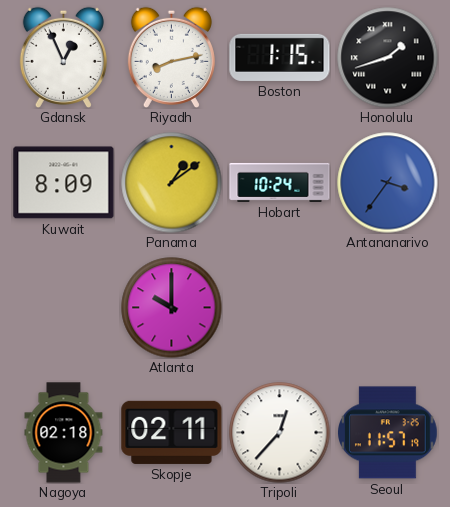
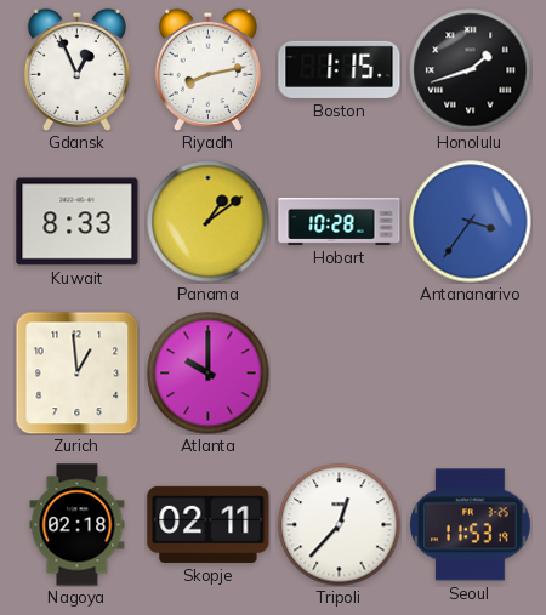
Kuwait: 8:09 -> 8:33
Hobart: 10:24 -> 10:28
Zurich: none -> 12:59
Seoul: 11:57 -> 11:53
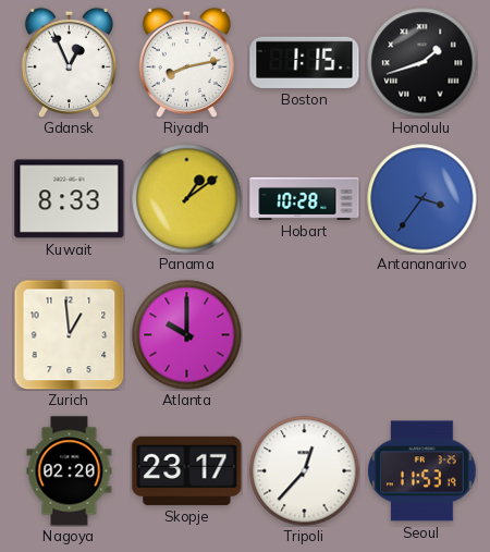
Nagoya: 02:18 -> 02:20
Skopje: 02:11 -> 23:17
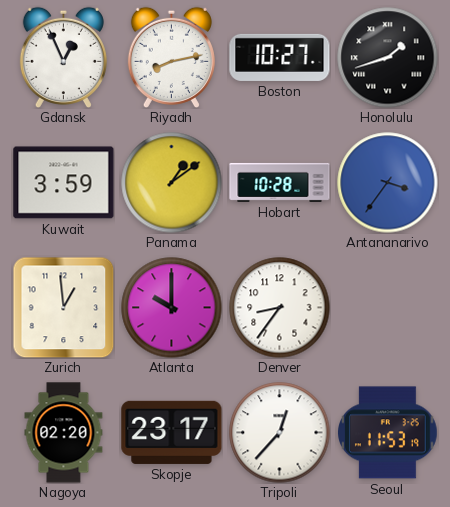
Boston: 1:15 -> 10:27
Kuwait: 8:33 -> 3:59
Denver: none -> 8:36
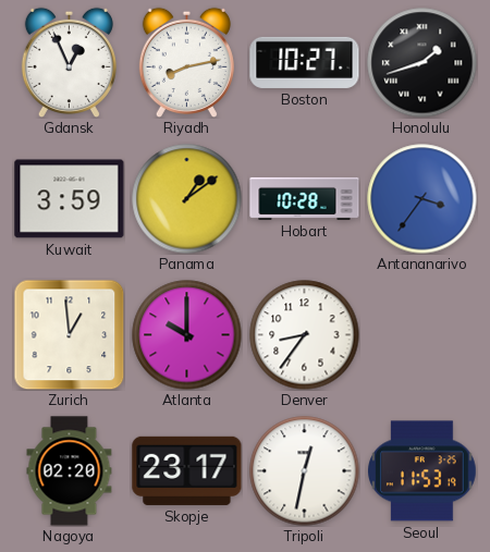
Tripoli: 12:37 -> 12:32
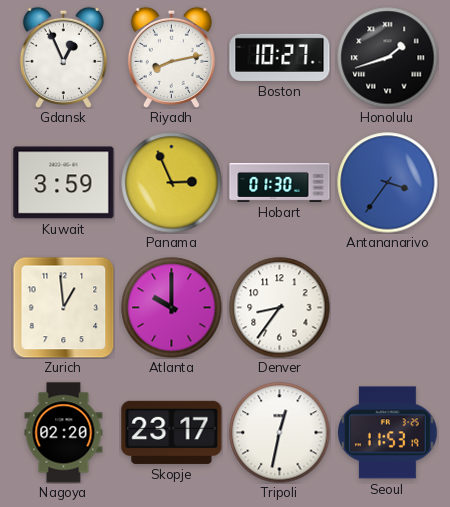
Panama: 1:09 -> 2:56
Hobart: 10:28 -> 01:30
